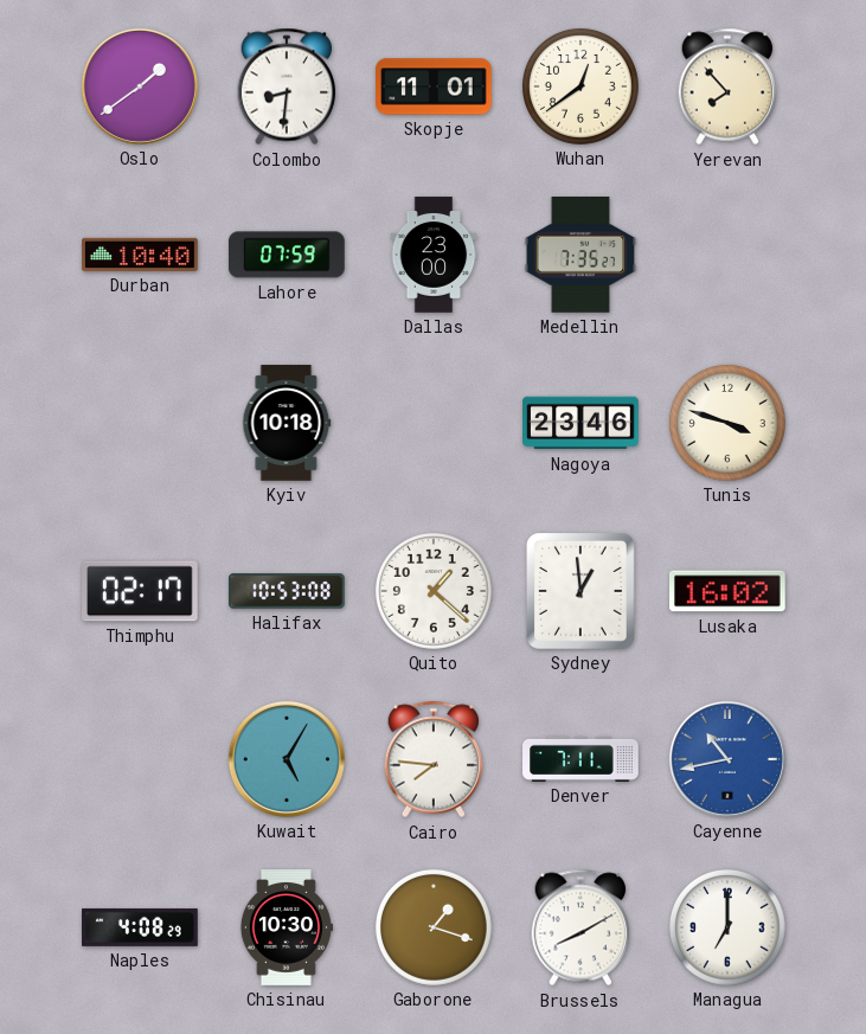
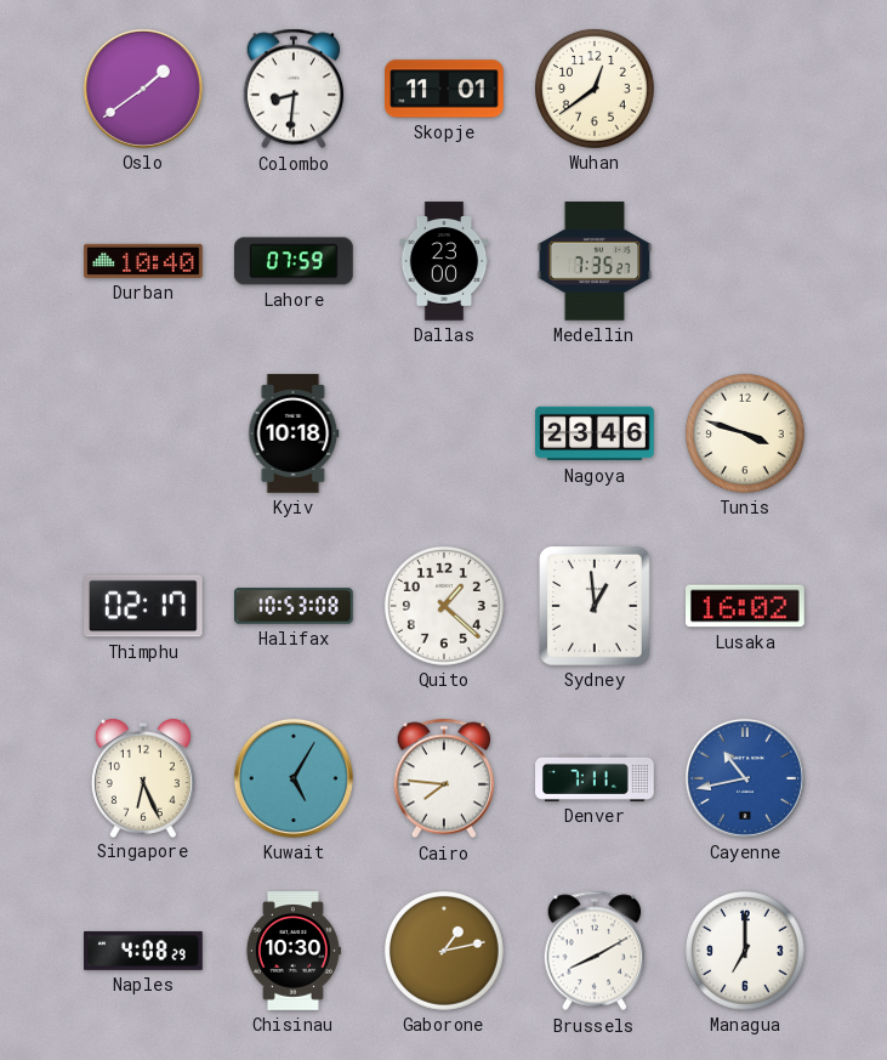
Yerevan: 7:53 -> none
Singapore: none -> 6:26
Gaborone: 1:18 -> 1:13
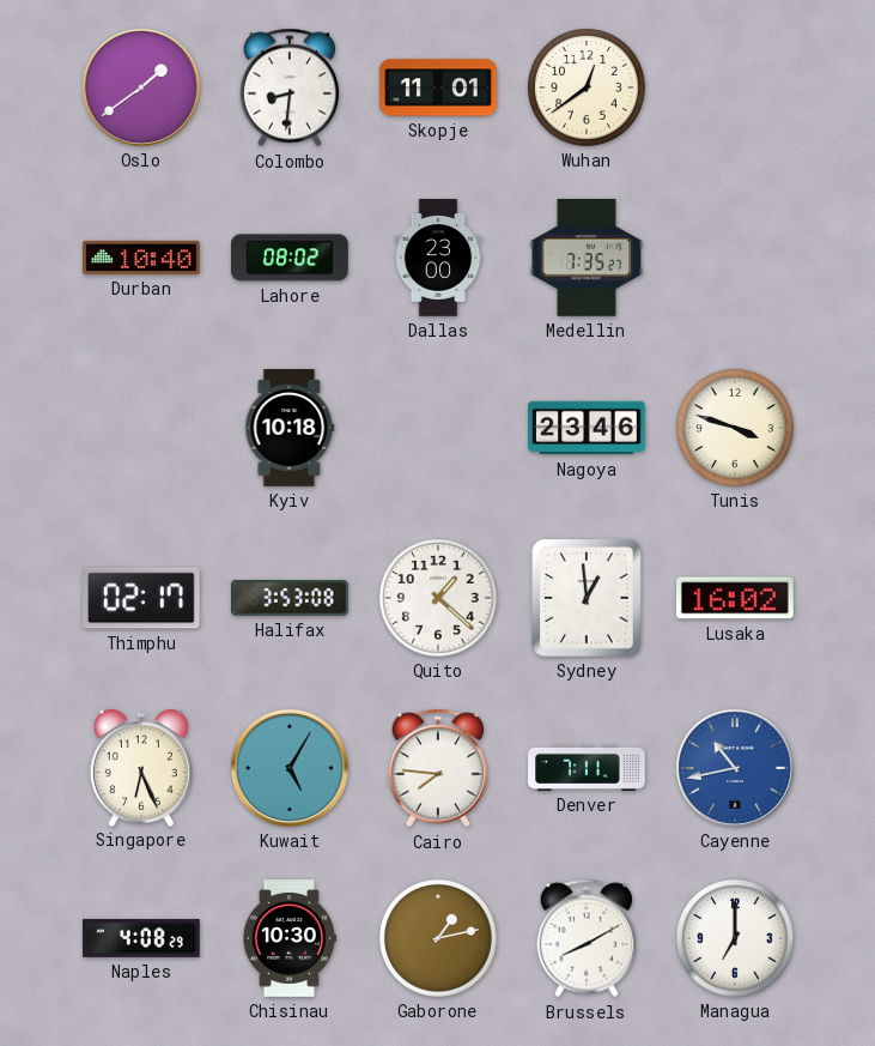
Lahore: 07:59 -> 08:02
Halifax: 10:53 -> 3:53
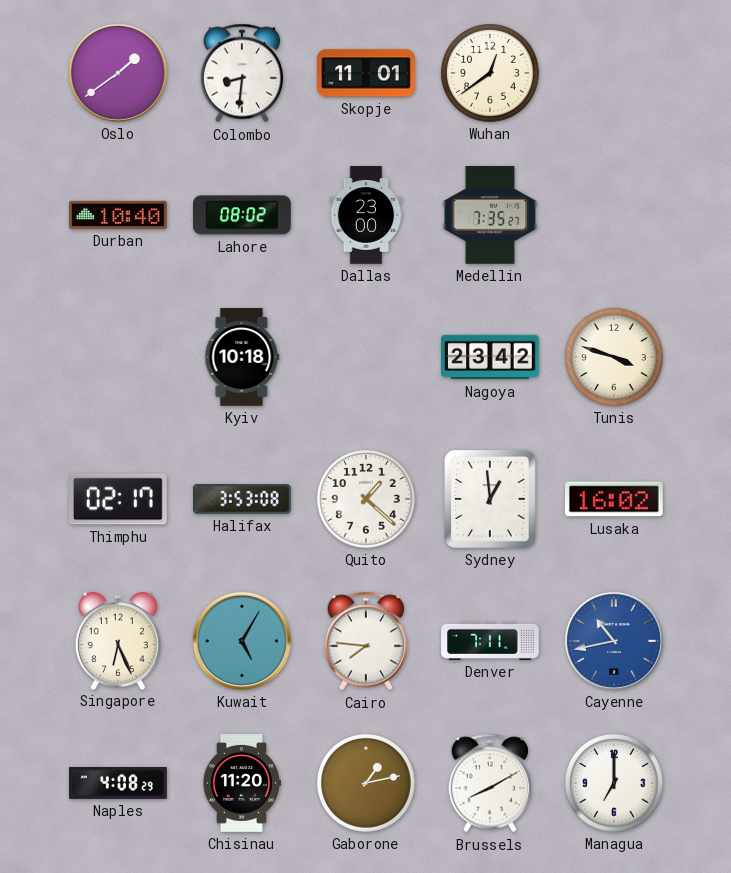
Nagoya: 23:46 -> 23:42
Chisinau: 10:30 -> 11:20
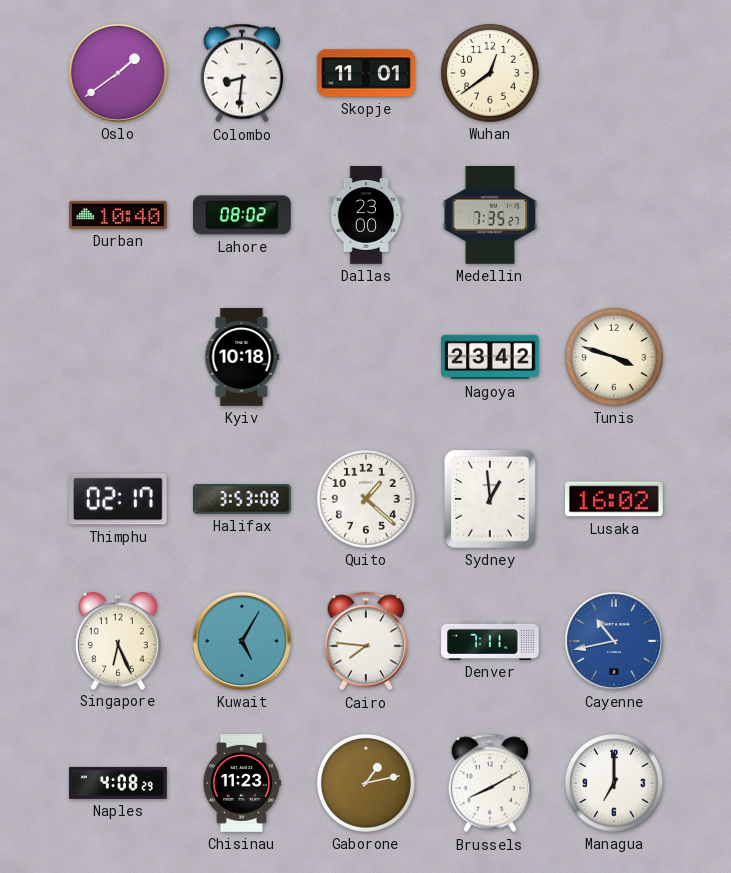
Chisinau: 11:20 -> 11:23
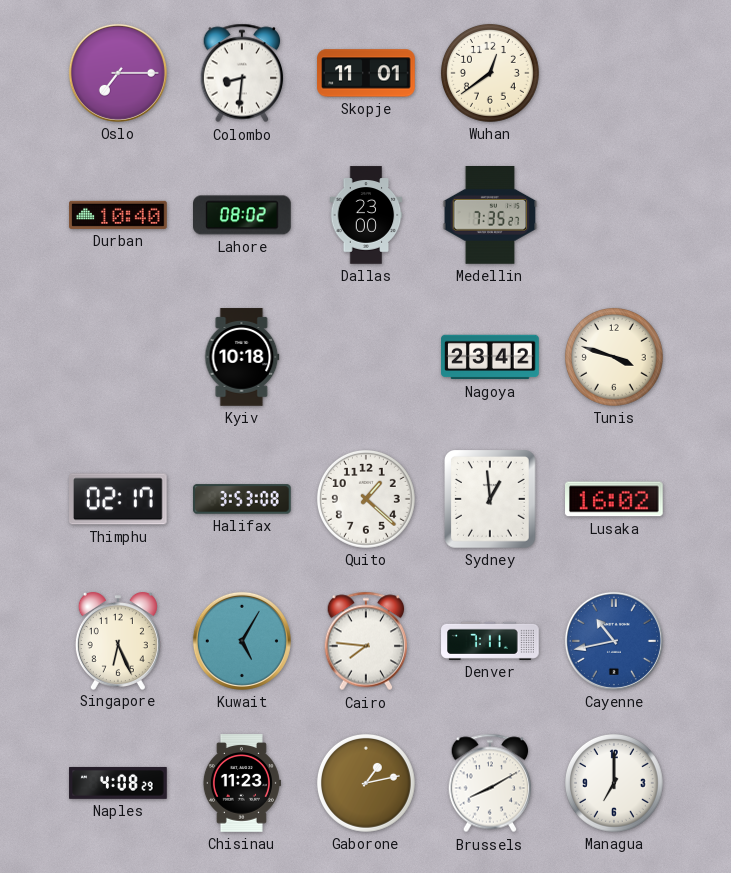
Oslo: 1:39 -> 7:15
